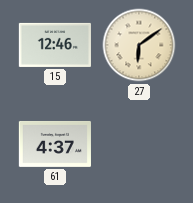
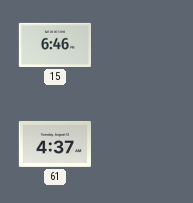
15: 12:46 -> 6:46
27: 6:09 -> none
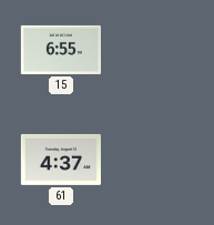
15: 6:46 -> 6:55
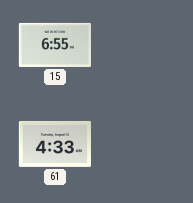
61: 4:37 -> 4:33
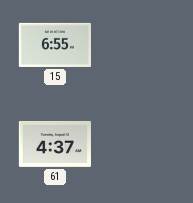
61: 4:33 -> 4:37
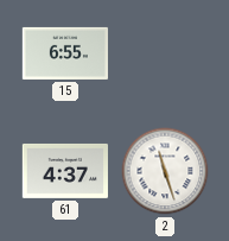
2: none -> 11:27
